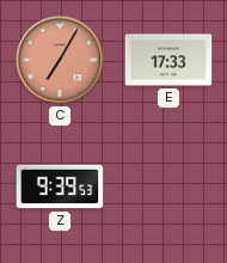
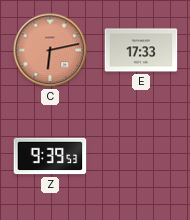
C: 7:05 -> 6:13
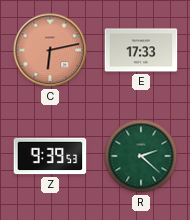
R: none -> 2:22
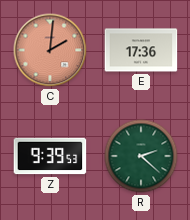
C: 6:13 -> 2:01
E: 17:33 -> 17:36
